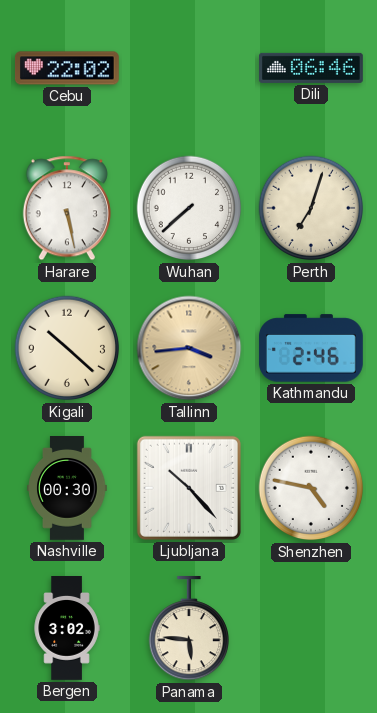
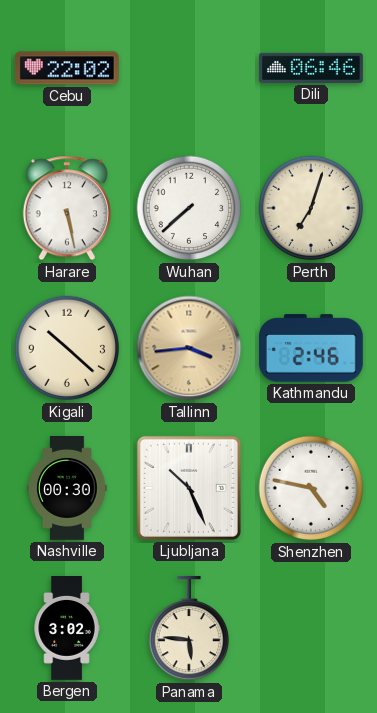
Ljubljana: 10:23 -> 10:26
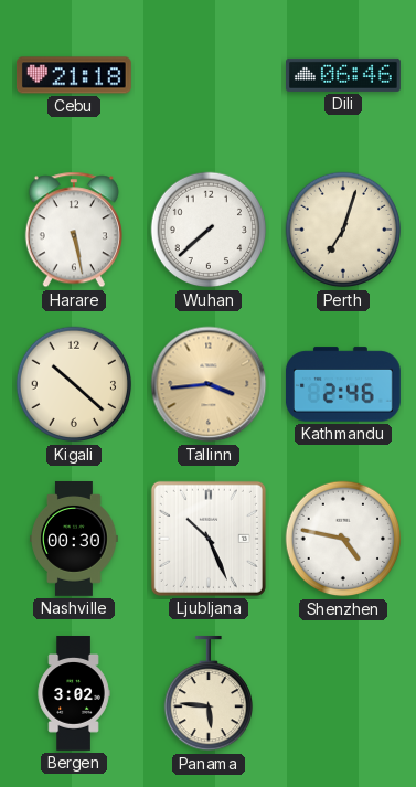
Cebu: 22:02 -> 21:18
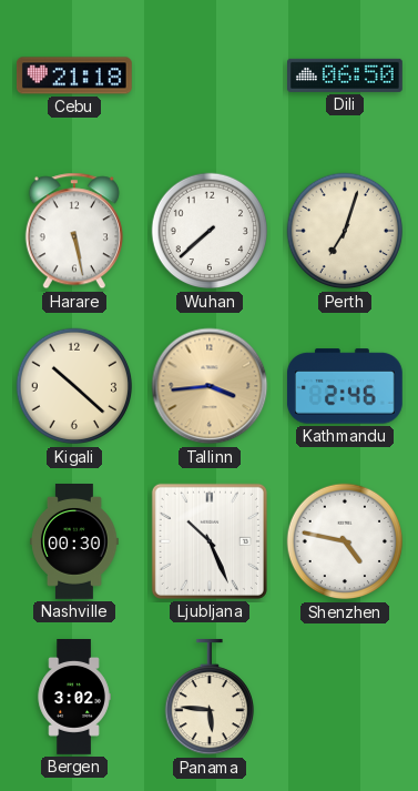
Dili: 06:46 -> 06:50
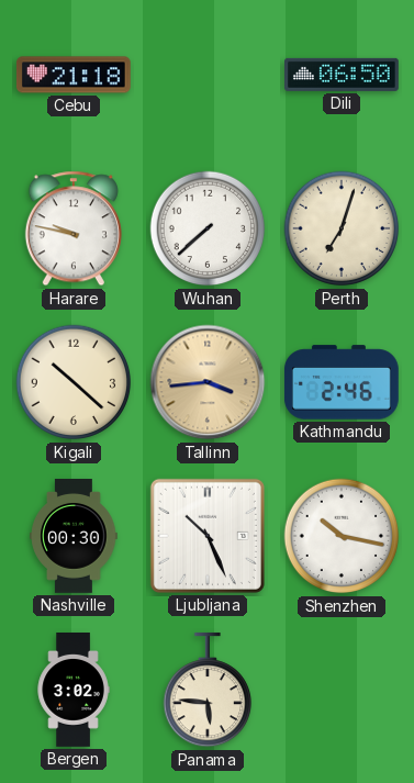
Harare: 5:28 -> 9:47
Shenzhen: 4:47 -> 10:17
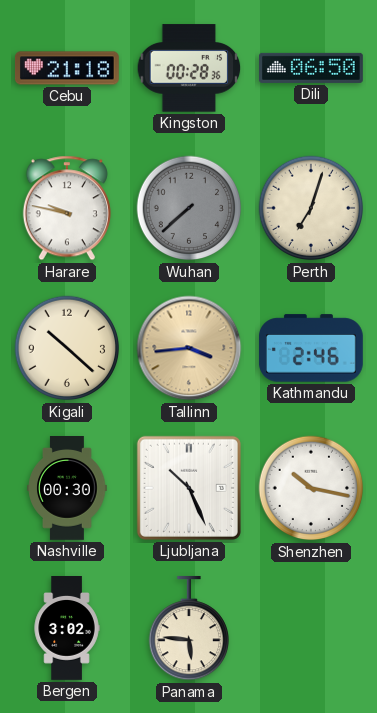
Kingston: none -> 00:28
Wuhan dial: white -> grey
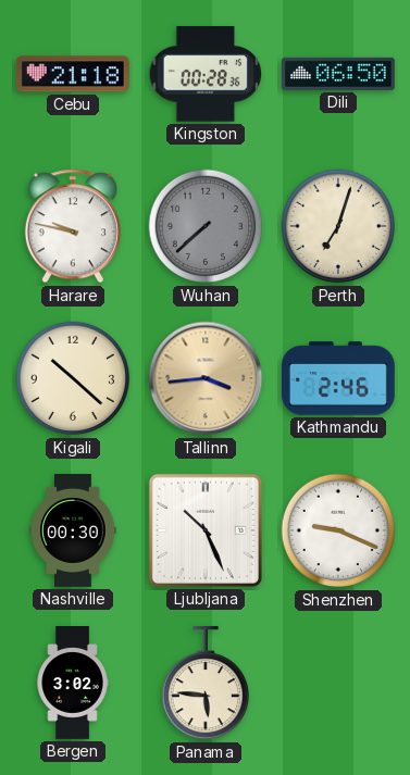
Shenzhen: 10:17 -> 9:19
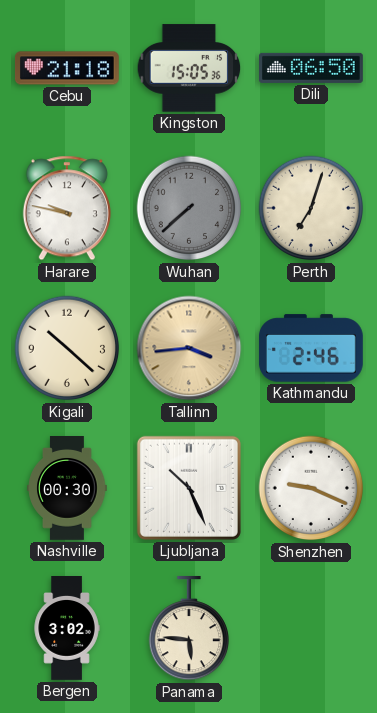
Kingston: 00:28 -> 15:05
